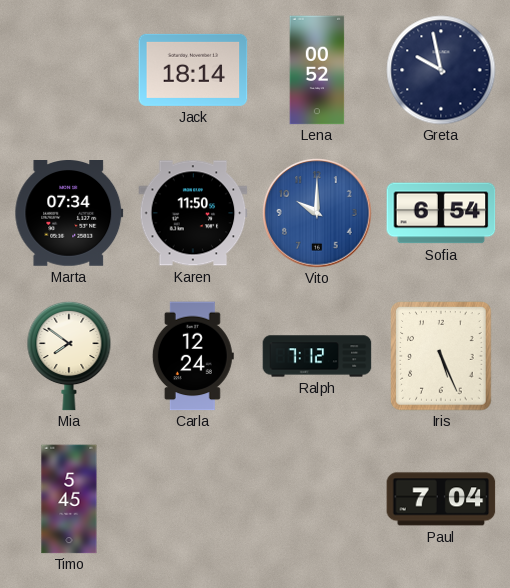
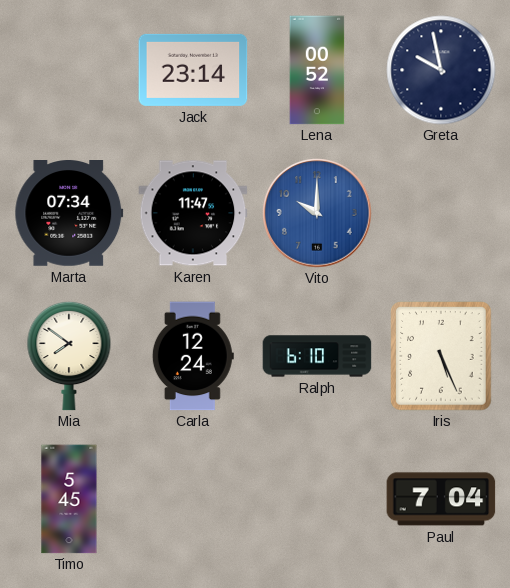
Jack: 18:14 -> 23:14
Karen: 11:50 -> 11:47
Sofia: 6:54 -> none
Ralph: 7:12 -> 6:10
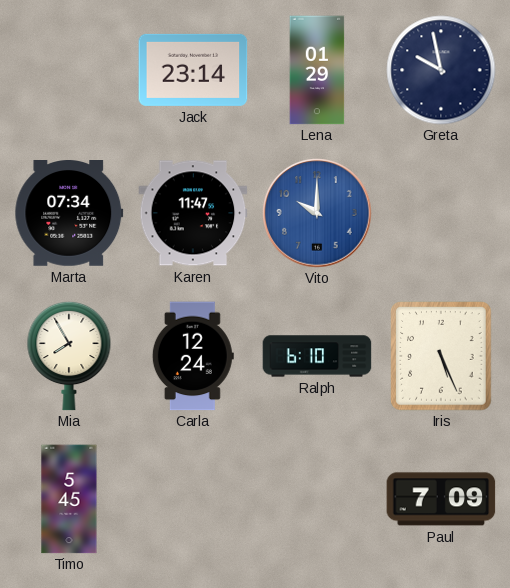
Lena: 00:52 -> 01:29
Mia: 7:51 -> 7:55
Paul: 7:04 -> 7:09
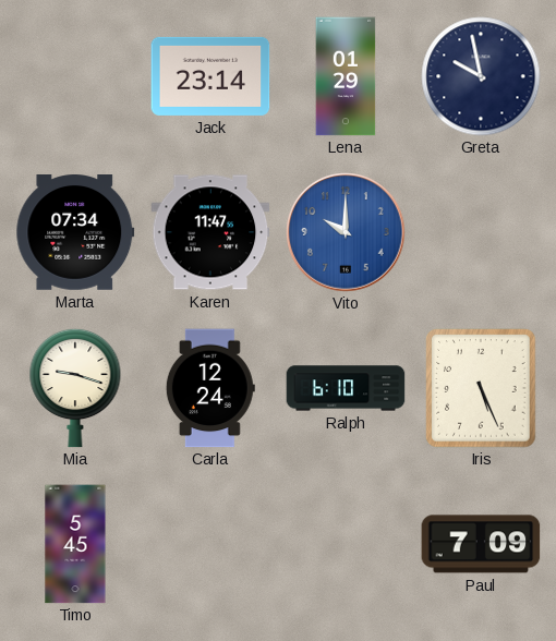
Mia: 7:55 -> 9:18
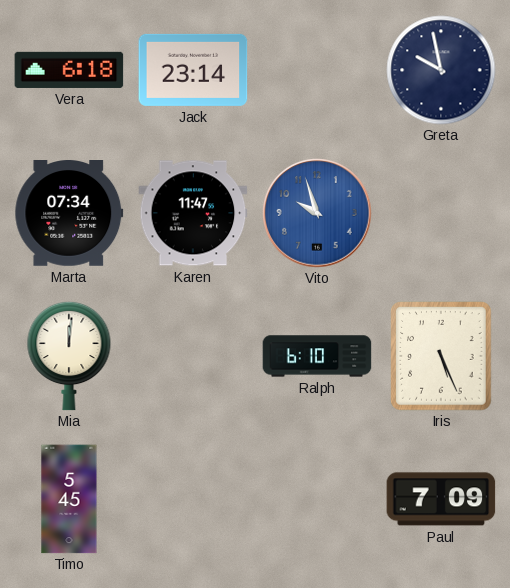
Vera: none -> 6:18
Lena: 01:29 -> none
Vito: 10:00 -> 9:57
Mia: 9:18 -> 12:01
Carla: 12:24 -> none
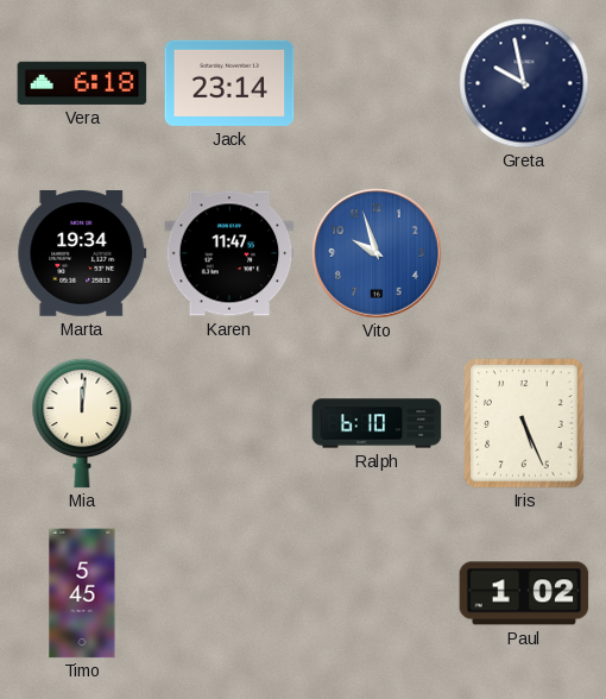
Marta: 07:34 -> 19:34
Paul: 7:09 -> 1:02
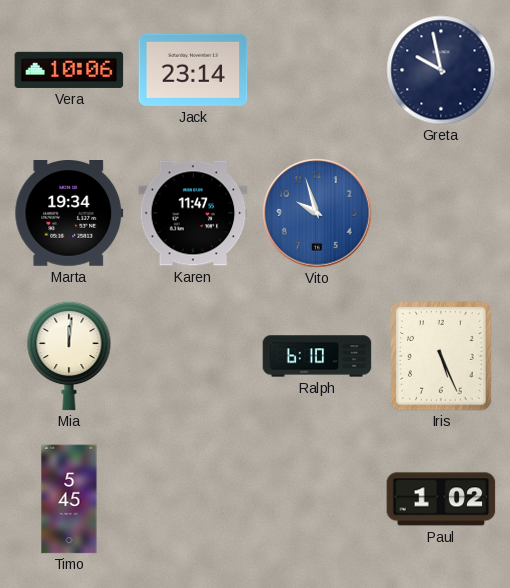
Vera: 6:18 -> 10:06
